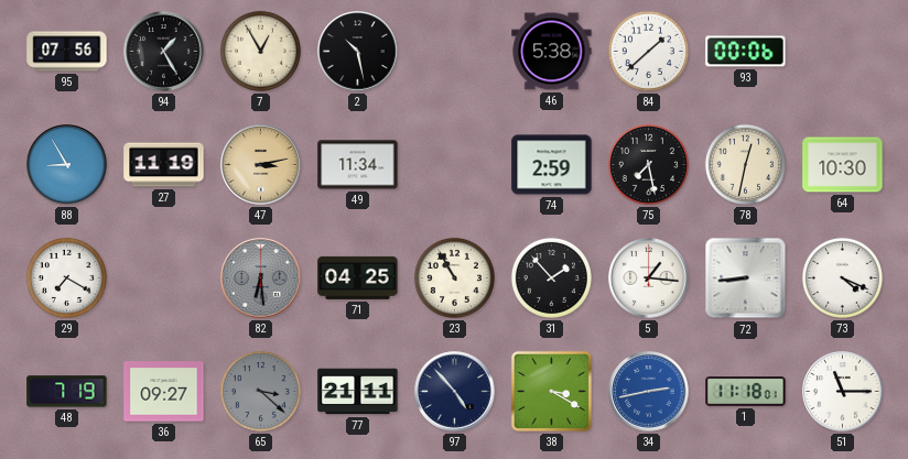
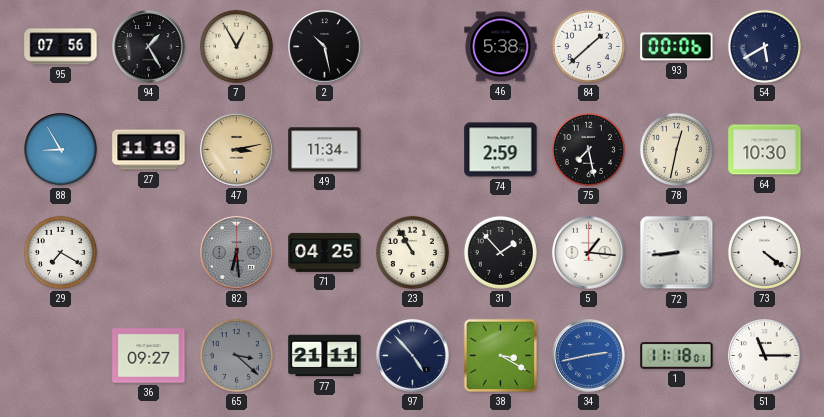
54: none -> 5:40
73: 4:19 -> 4:21
48: 7:19 -> none
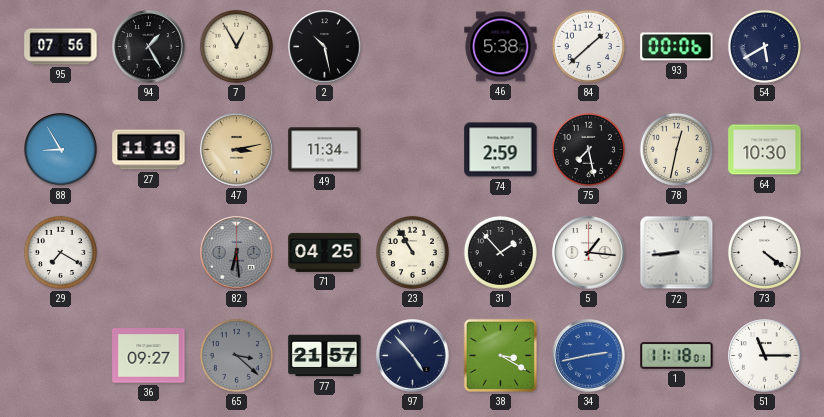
77: 21:11 -> 21:57
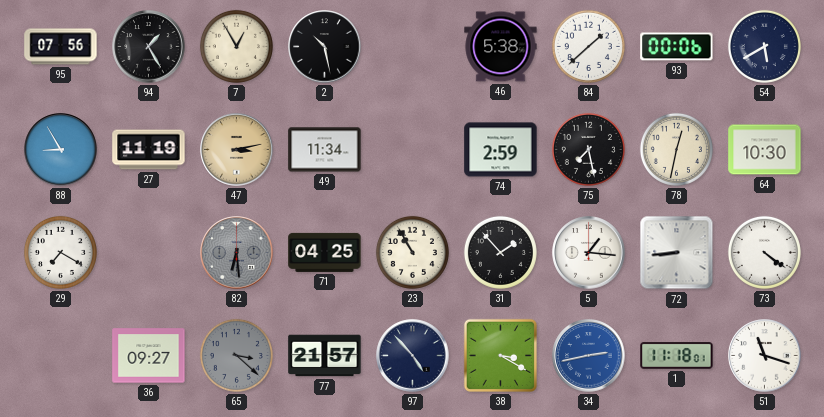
51: 11:15 -> 11:18
